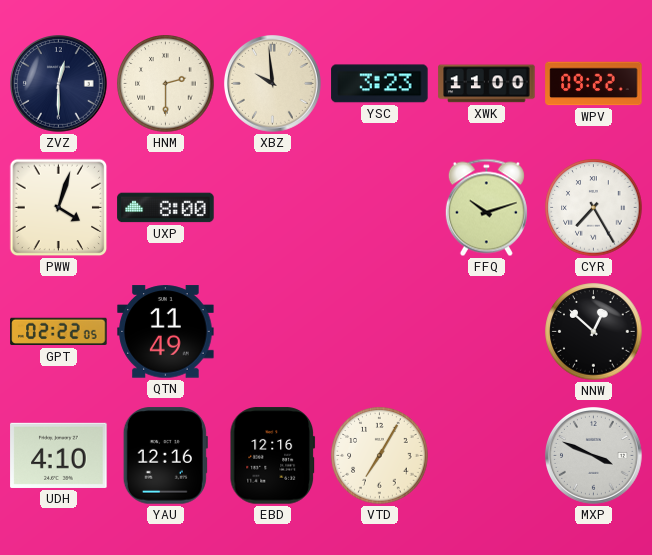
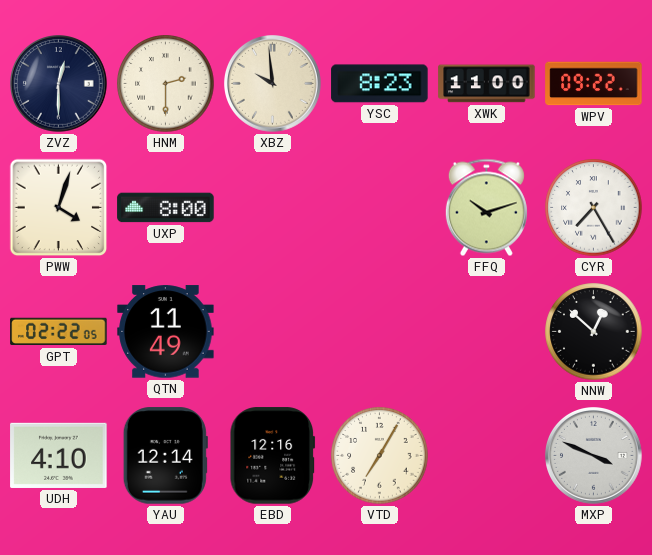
YSC: 3:23 -> 8:23
YAU: 12:16 -> 12:14
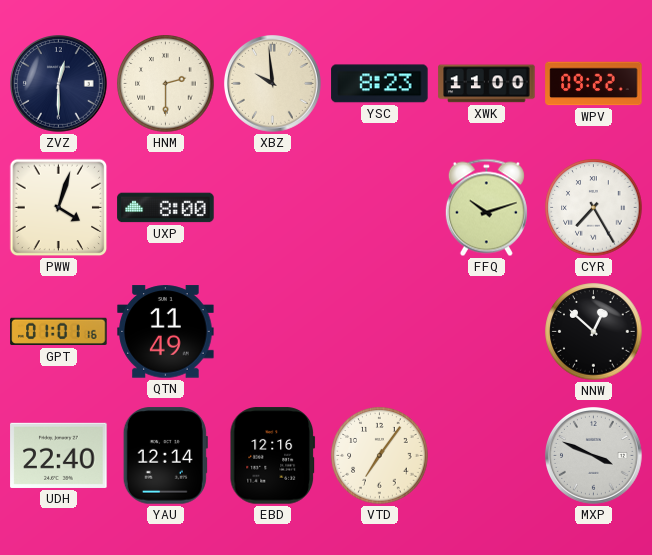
GPT: 02:22 -> 01:01
UDH: 4:10 -> 22:40
VTD: 7:05 -> 7:06
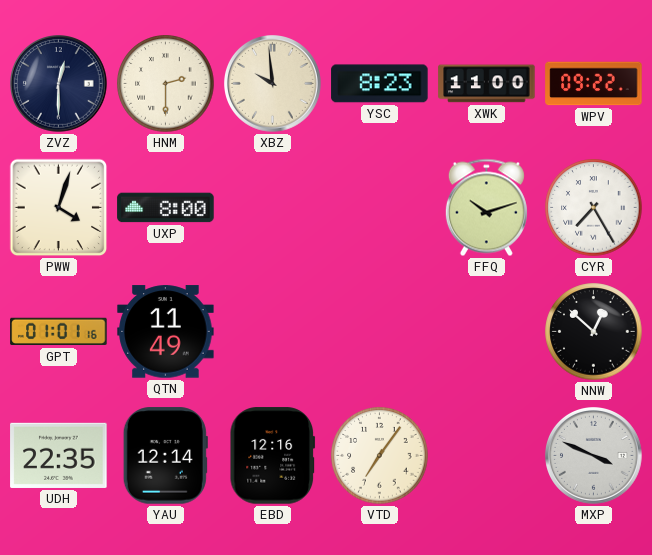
UDH: 22:40 -> 22:35
